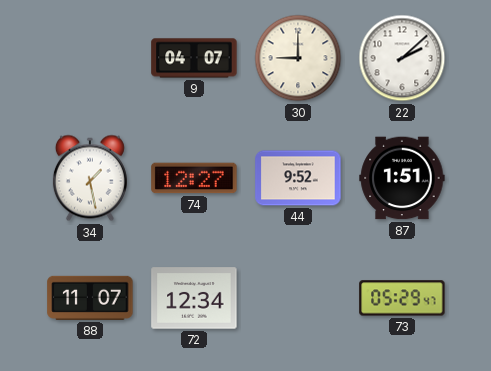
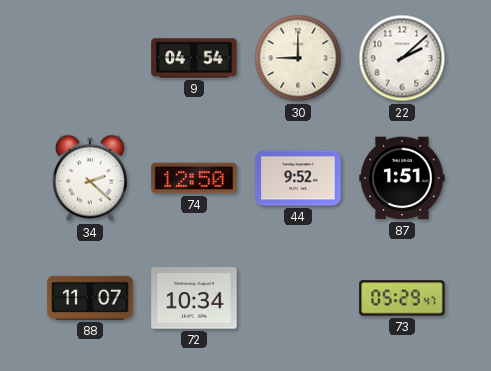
9: 04:07 -> 04:54
34: 1:28 -> 2:22
74: 12:27 -> 12:50
72: 12:34 -> 10:34
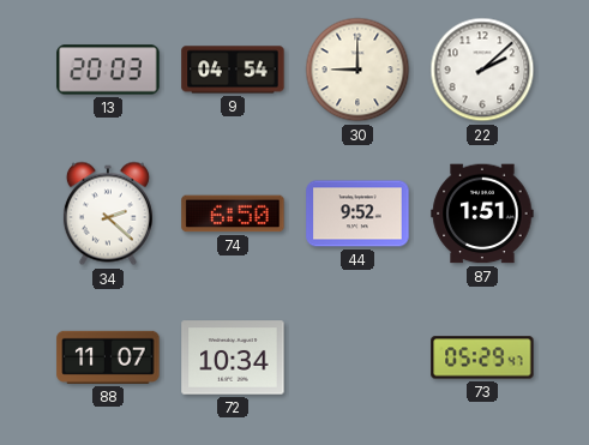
13: none -> 20:03
74: 12:50 -> 6:50
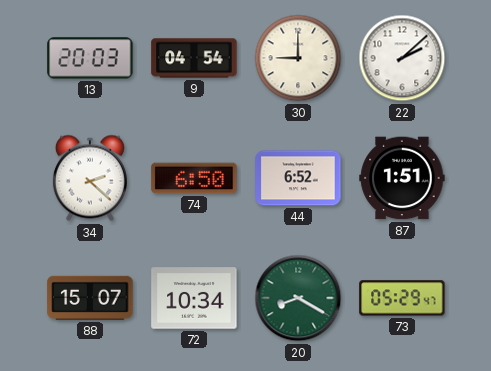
44: 9:52 -> 6:52
88: 11:07 -> 15:07
20: none -> 8:20
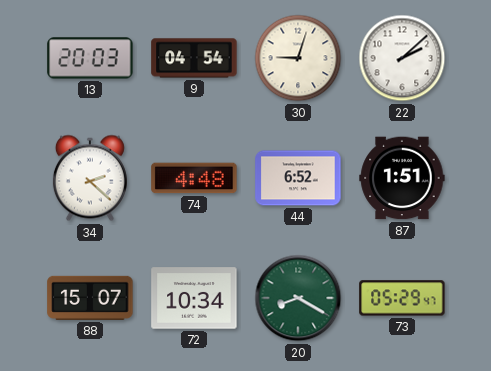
30: 9:00 -> 9:03
74: 6:50 -> 4:48
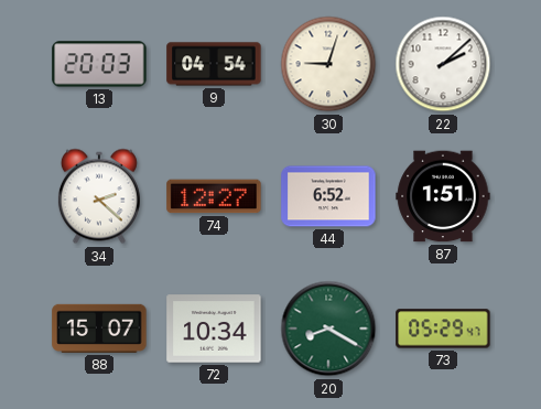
74: 4:48 -> 12:27
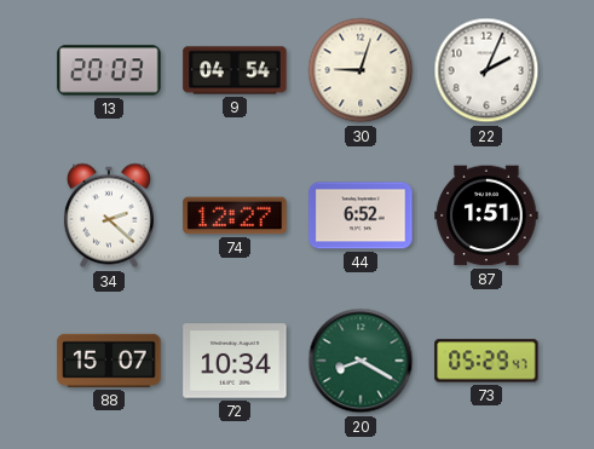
22: 2:08 -> 2:04
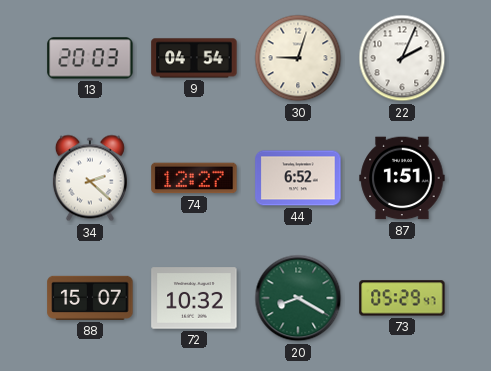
72: 10:34 -> 10:32
